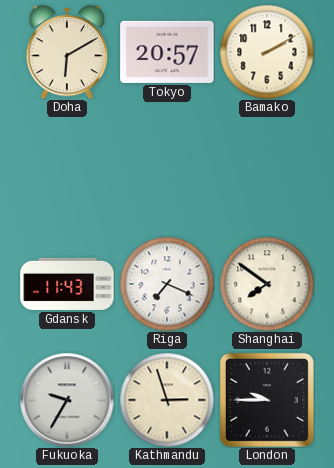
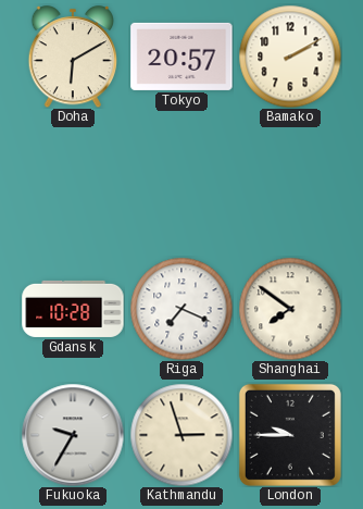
Gdansk: 11:43 -> 10:28
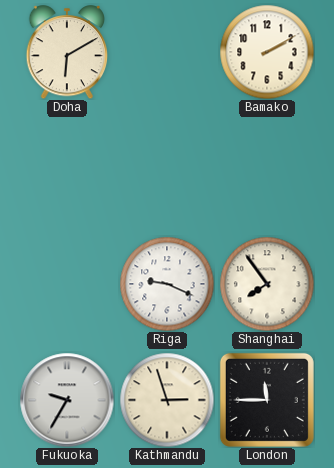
Tokyo: 20:57 -> none
Gdansk: 10:28 -> none
Riga: 7:19 -> 9:19
Shanghai: 7:51 -> 7:54
London: 9:45 -> 11:45
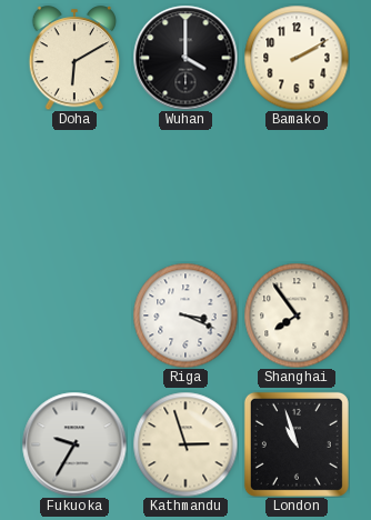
Wuhan: none -> 4:00
Riga: 9:19 -> 3:19
London: 11:45 -> 10:57
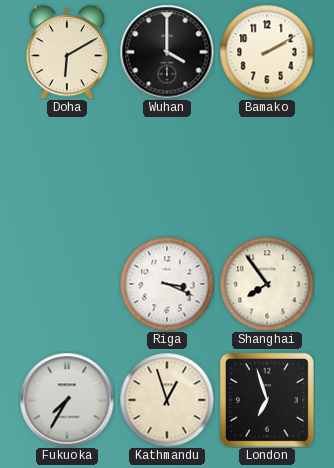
Fukuoka: 9:35 -> 7:35
Kathmandu: 2:57 -> 12:57
London: 10:57 -> 6:57
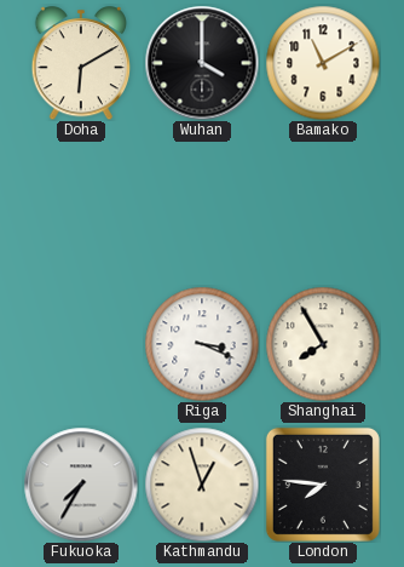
Bamako: 2:10 -> 11:10
Shanghai: 7:54 -> 7:55
London: 6:57 -> 7:46
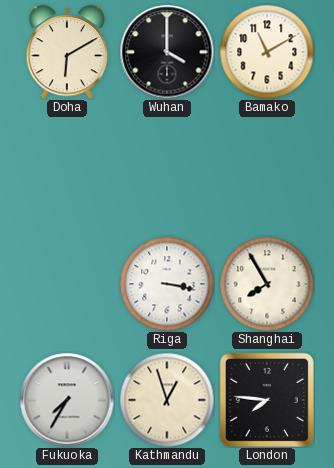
Riga: 3:19 -> 3:17
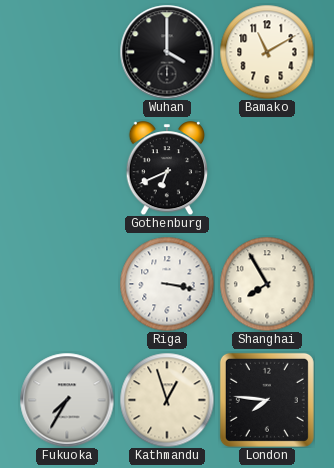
Doha: 6:10 -> none
Gothenburg: none -> 6:41
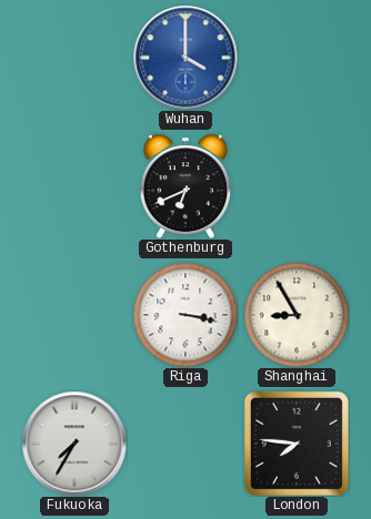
Wuhan dial: black -> blue
Bamako: 11:10 -> none
Shanghai: 7:55 -> 8:55
Kathmandu: 12:57 -> none
